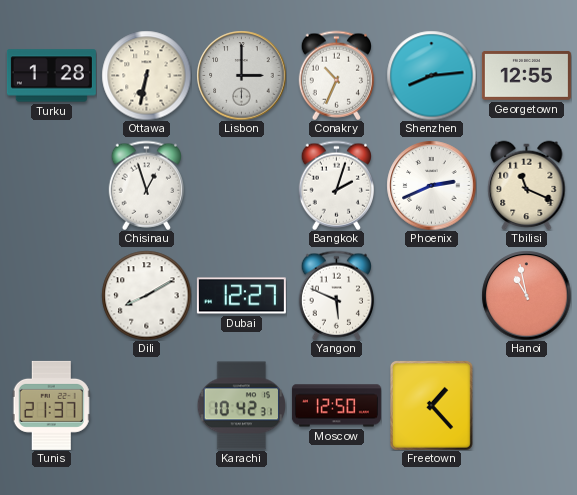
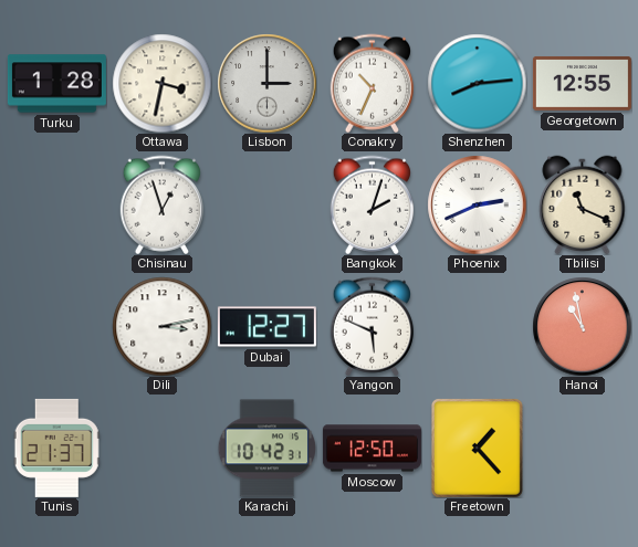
Ottawa: 6:32 -> 3:32
Dili: 8:10 -> 3:13
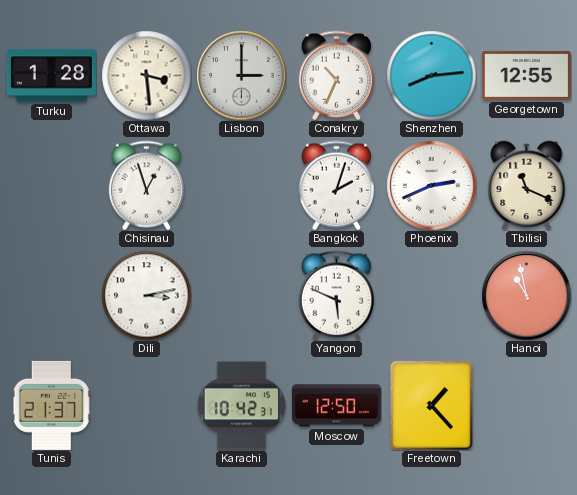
Ottawa: 3:32 -> 3:29
Dubai: 12:27 -> none
